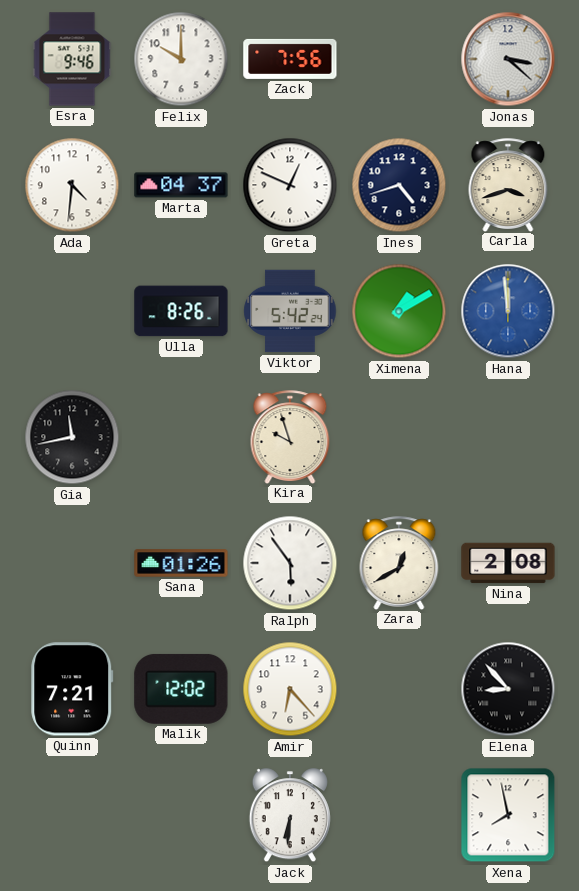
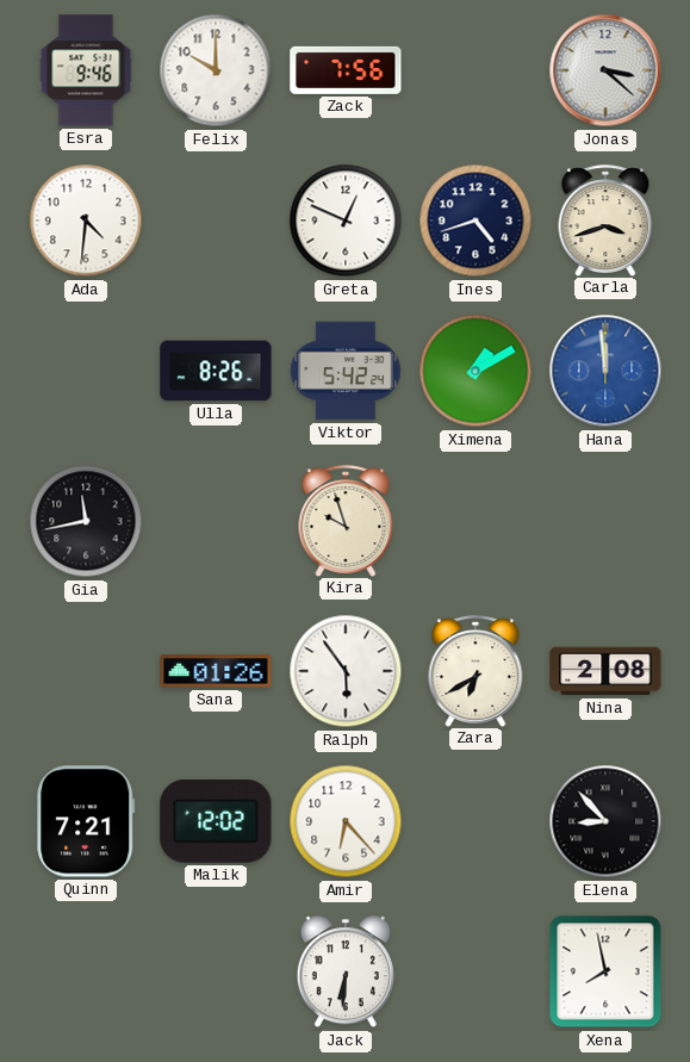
Marta: 04:37 -> none
Zara: 12:40 -> 6:40
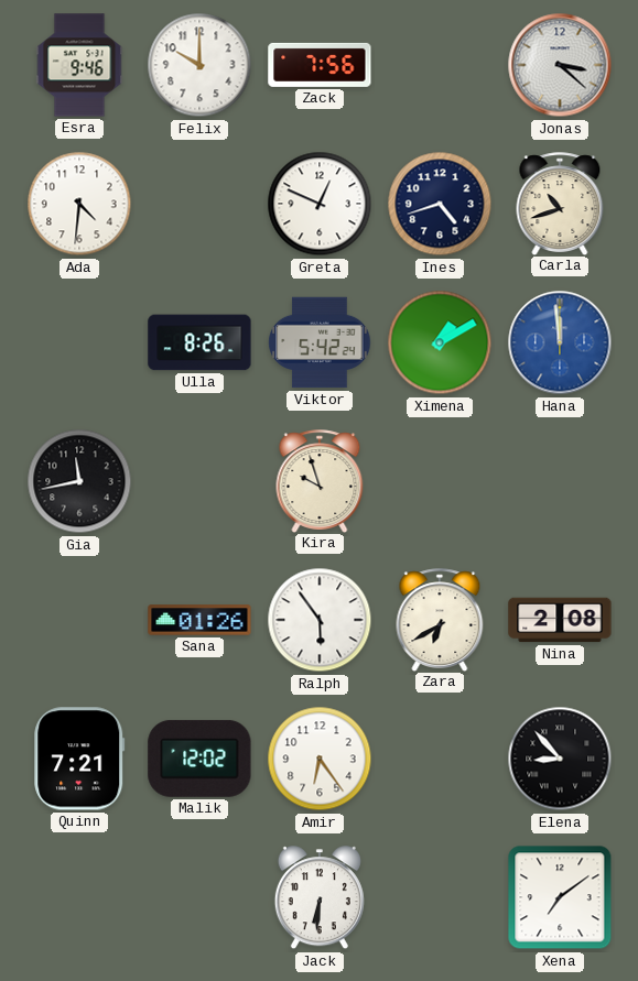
Carla: 3:42 -> 10:42
Amir: 6:23 -> 6:24
Xena: 7:58 -> 7:09
